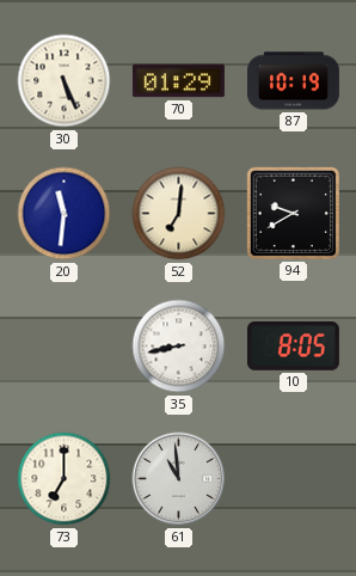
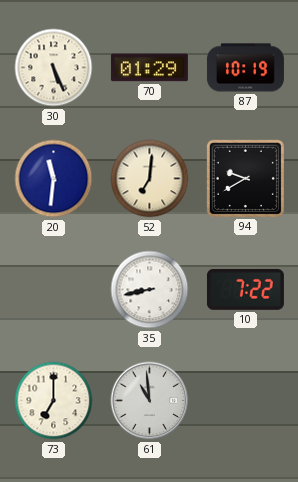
10: 8:05 -> 7:22
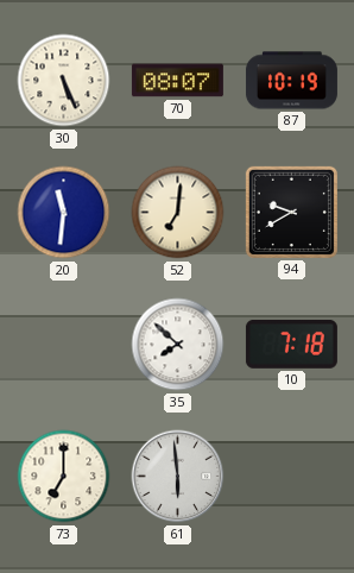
70: 01:29 -> 08:07
35: 8:43 -> 7:52
10: 7:22 -> 7:18
61: 10:59 -> 5:59
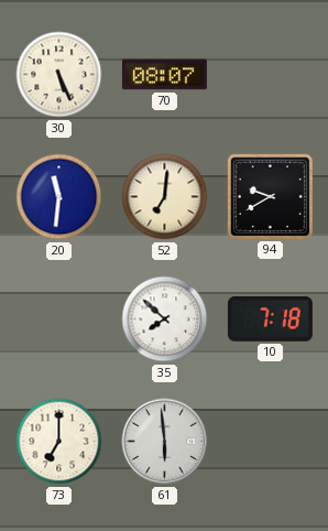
87: 10:19 -> none
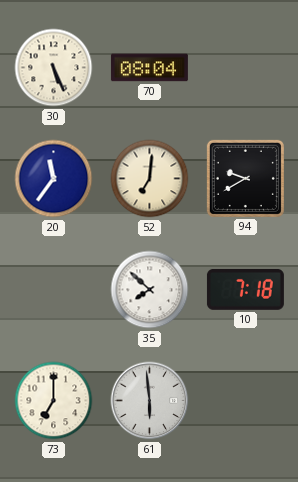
70: 08:07 -> 08:04
20: 11:31 -> 11:36
